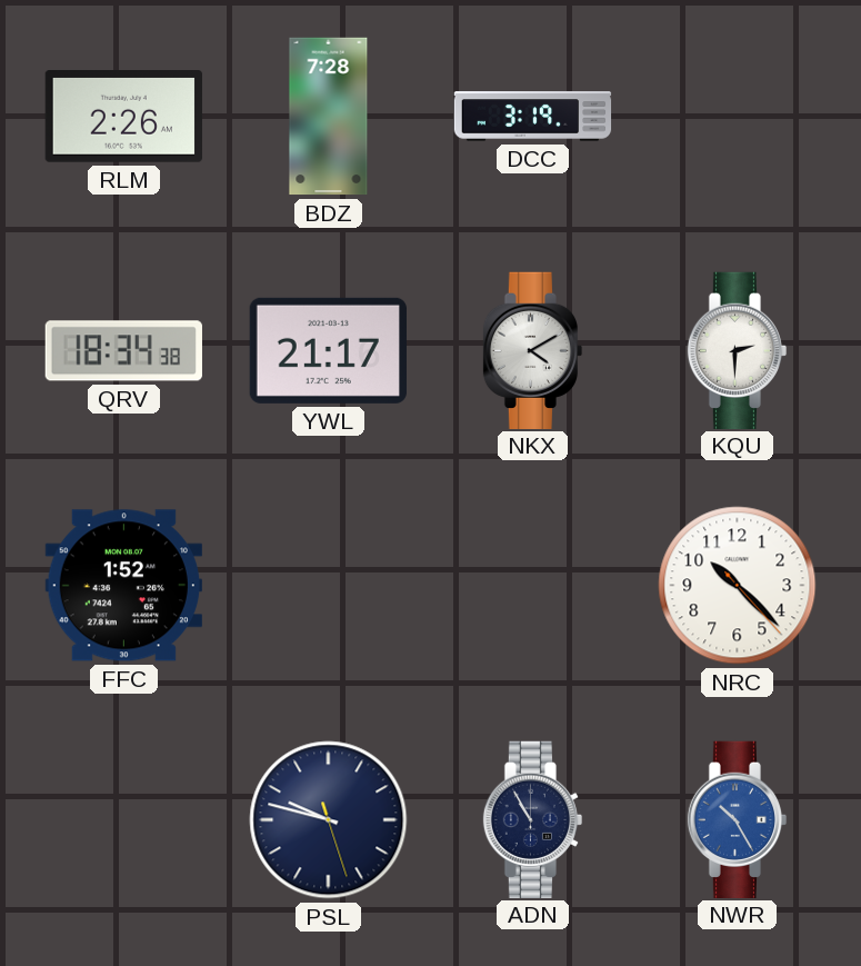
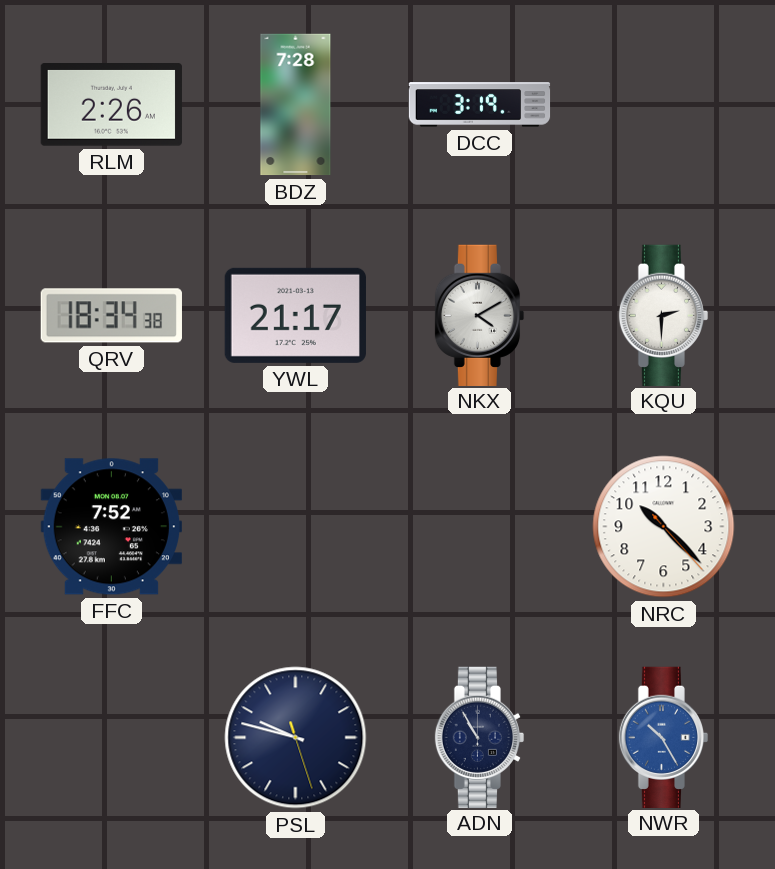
FFC: 1:52 -> 7:52
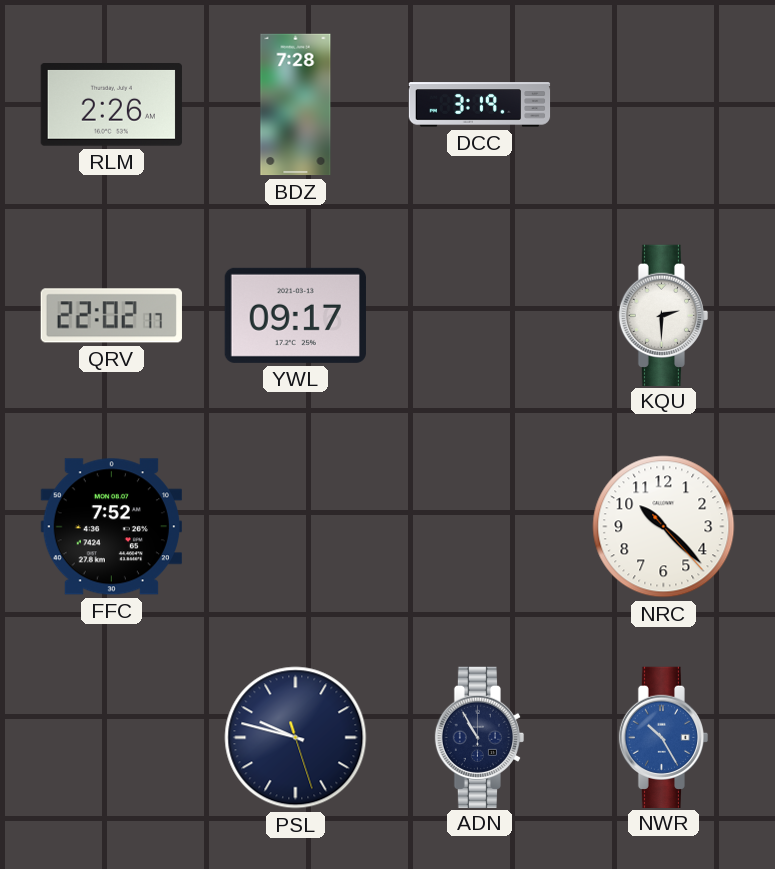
QRV: 18:34 -> 22:02
YWL: 21:17 -> 09:17
NKX: 4:10 -> none
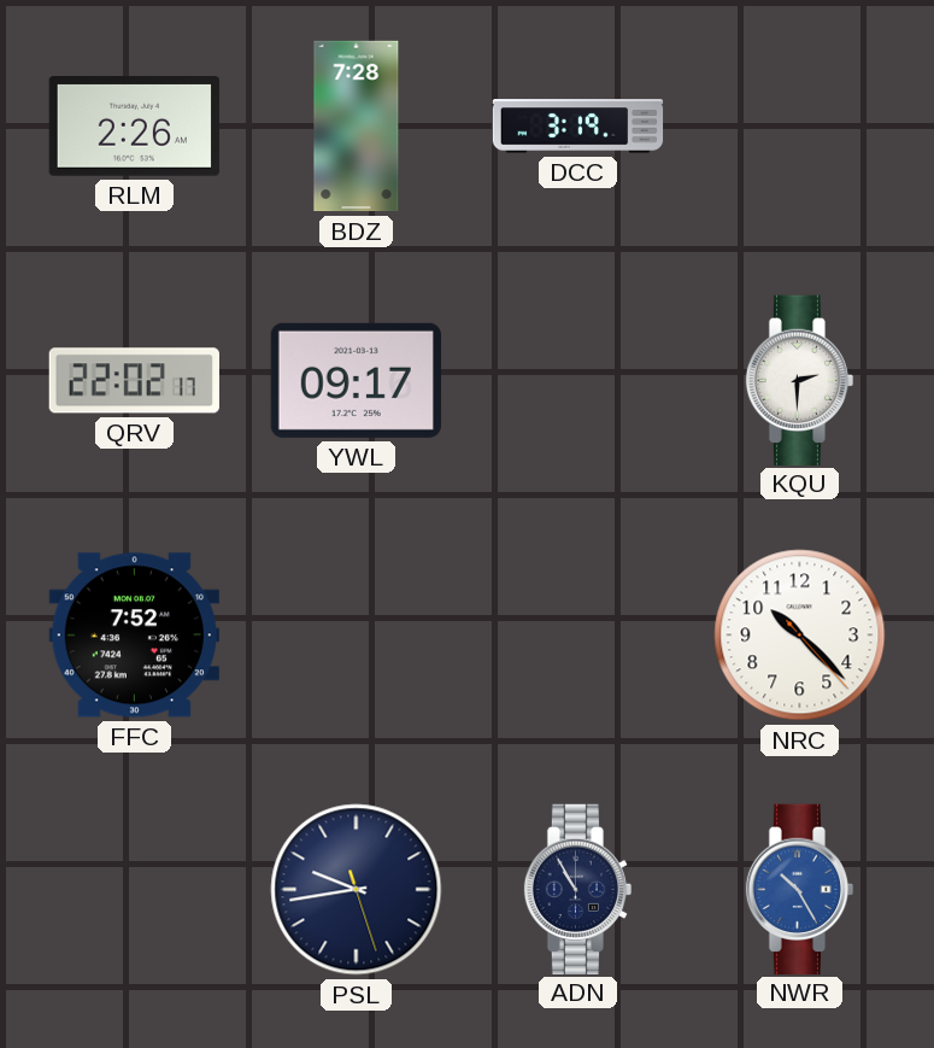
PSL: 9:47 -> 9:43
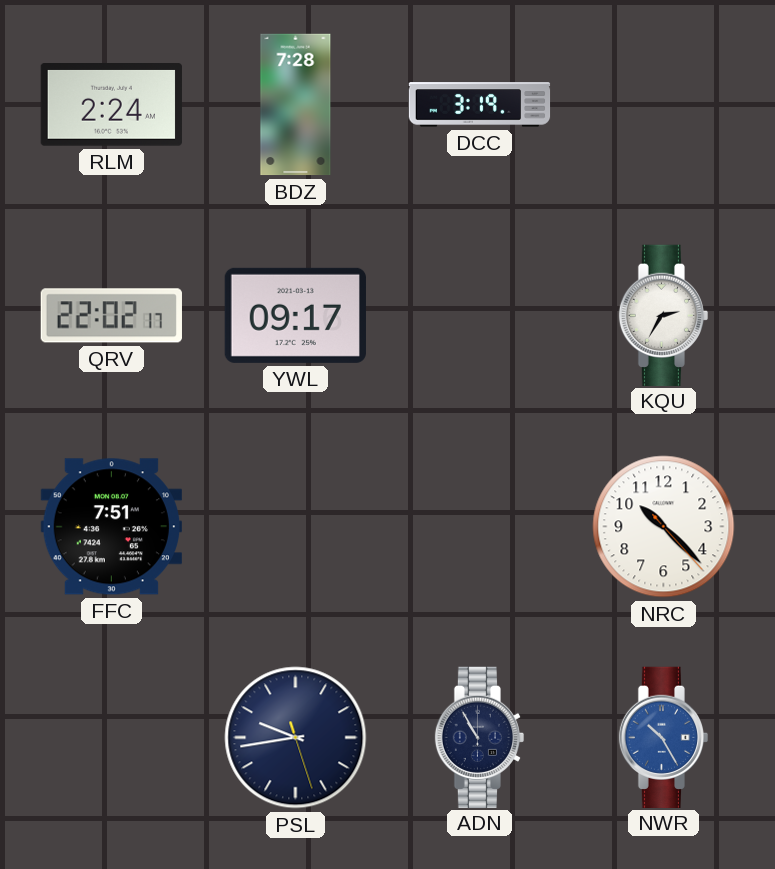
RLM: 2:26 -> 2:24
KQU: 2:30 -> 2:35
FFC: 7:52 -> 7:51
